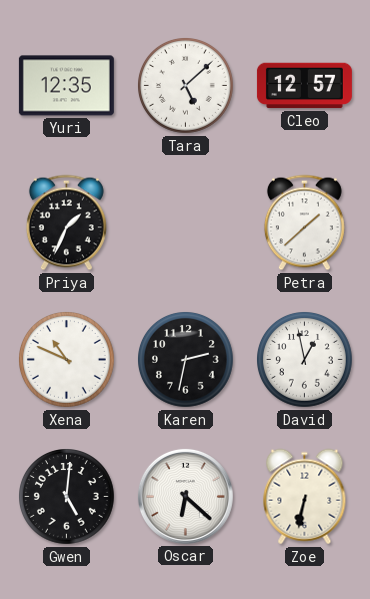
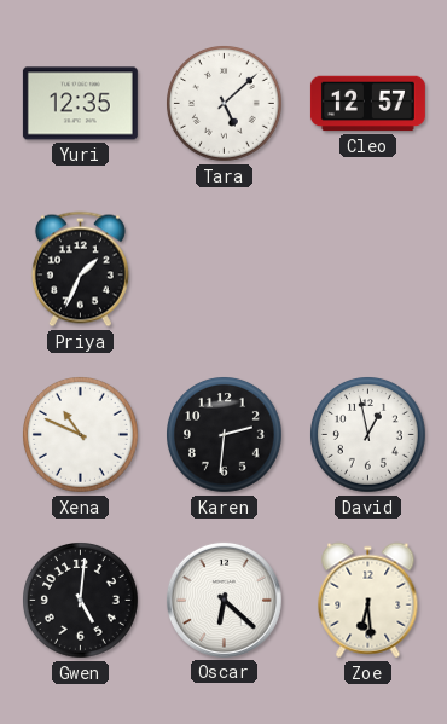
Petra: 1:38 -> none
Karen: 2:32 -> 2:31
Zoe: 6:32 -> 6:29
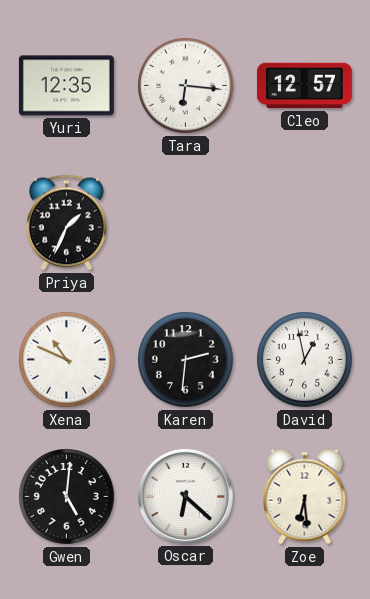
Tara: 5:08 -> 6:16
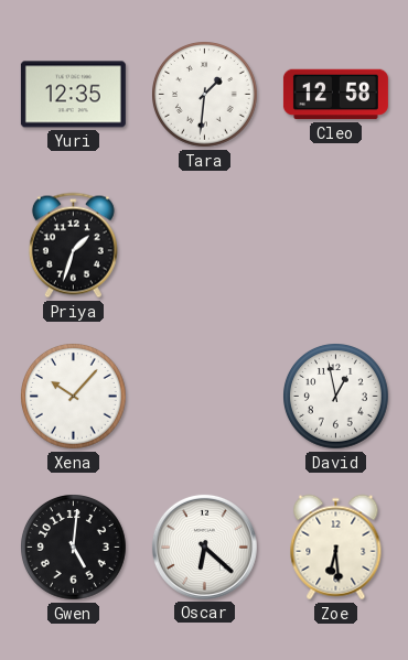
Tara: 6:16 -> 1:31
Cleo: 12:57 -> 12:58
Priya: 1:34 -> 1:33
Xena: 10:49 -> 10:07
Karen: 2:31 -> none
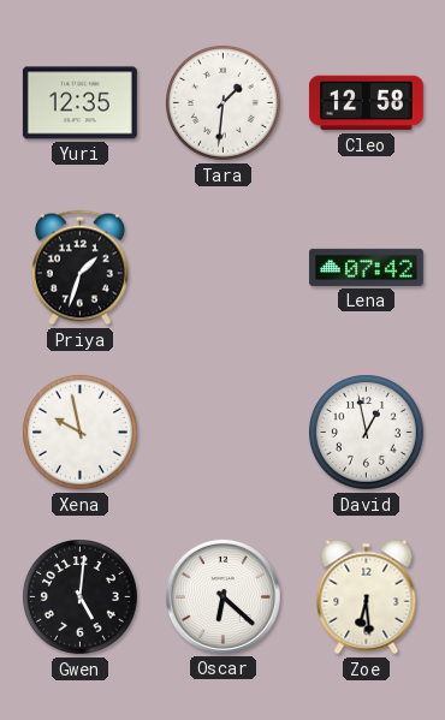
Lena: none -> 07:42
Xena: 10:07 -> 9:58
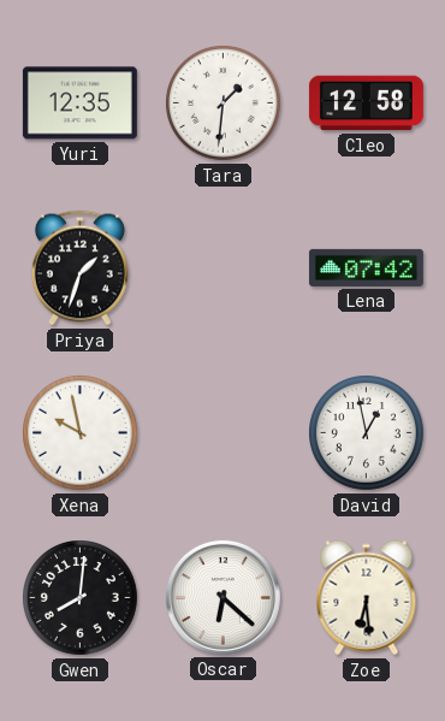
Gwen: 5:01 -> 8:01
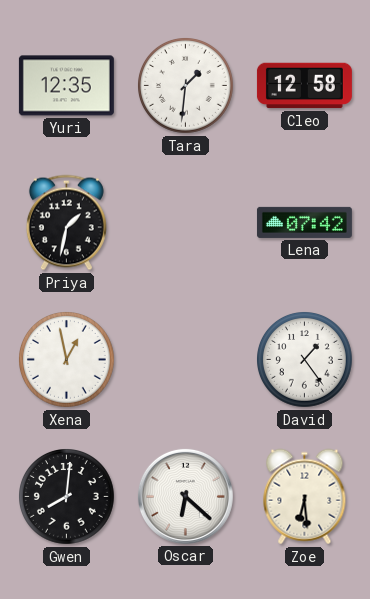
Priya: 1:33 -> 1:32
Xena: 9:58 -> 12:58
David: 12:58 -> 1:24
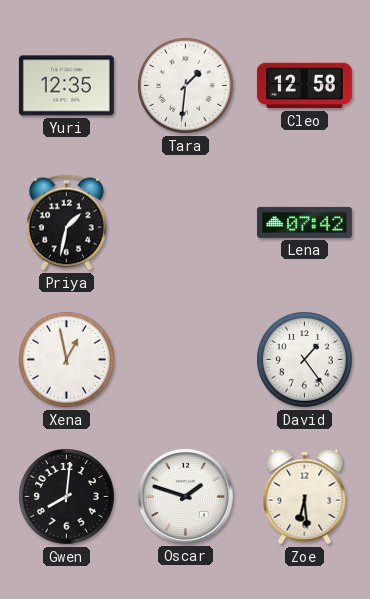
Oscar: 6:22 -> 1:48
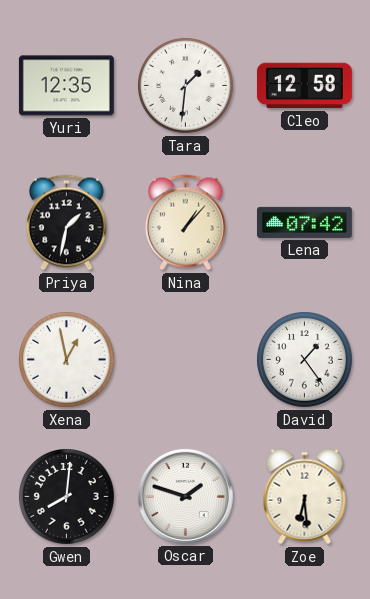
Nina: none -> 1:07
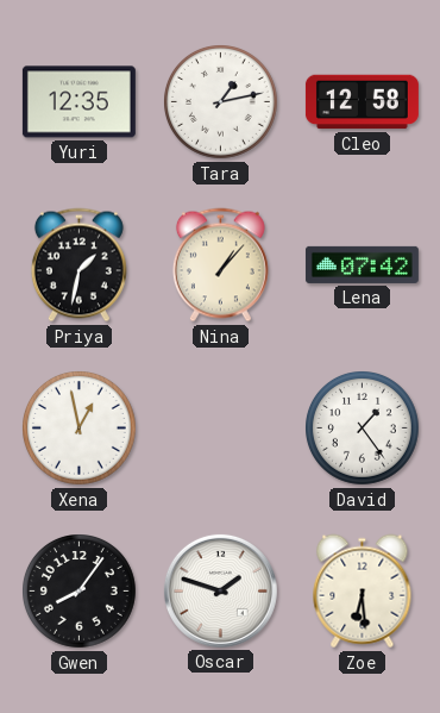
Tara: 1:31 -> 1:13
Gwen: 8:01 -> 8:06
